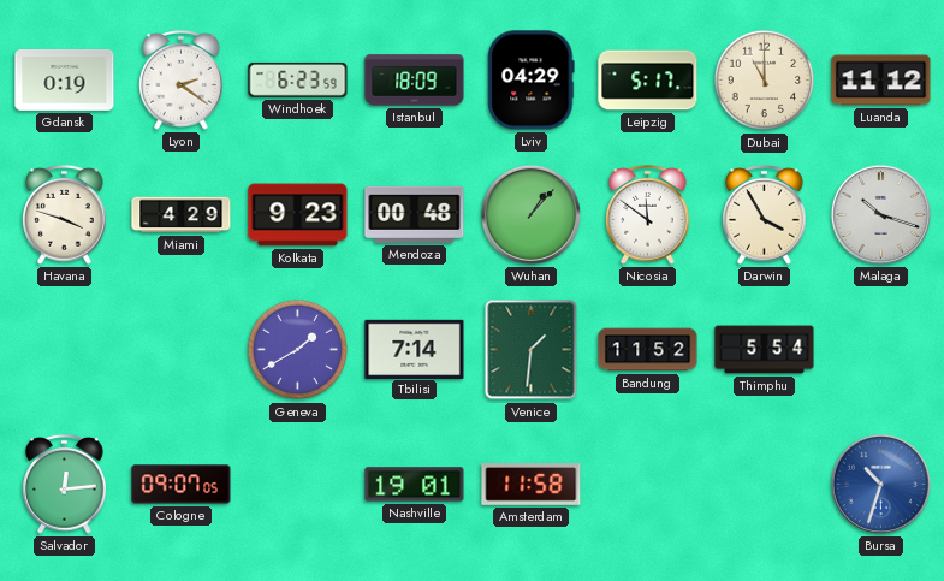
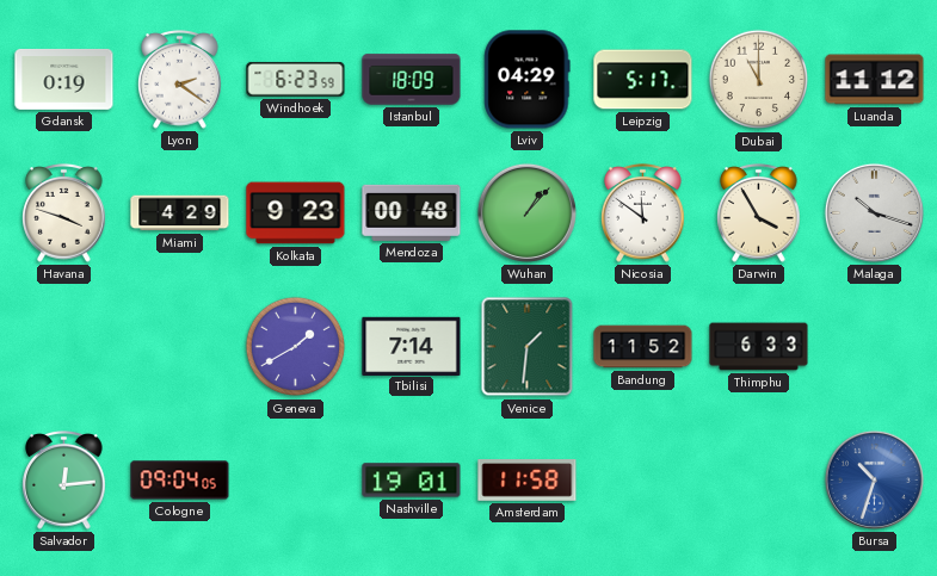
Thimphu: 5:54 -> 6:33
Cologne: 09:07 -> 09:04
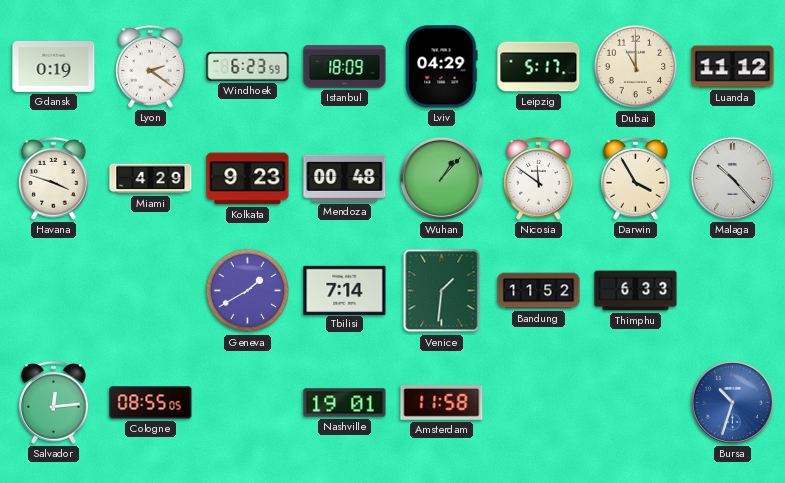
Malaga: 10:18 -> 10:23
Cologne: 09:04 -> 08:55
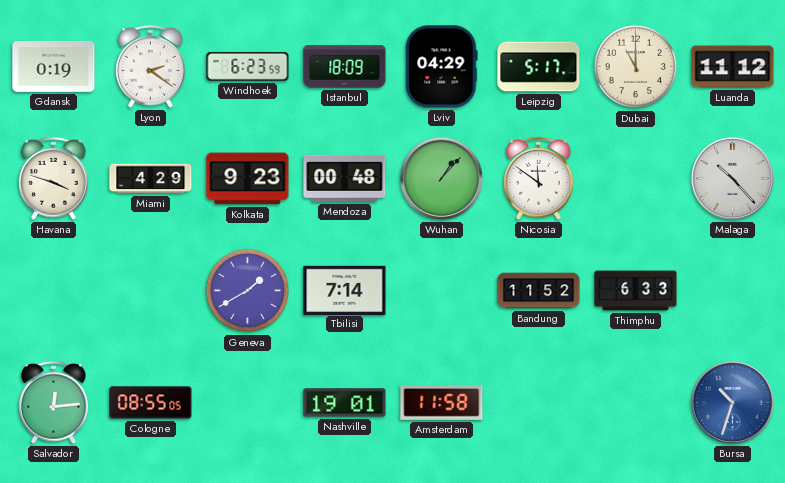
Darwin: 3:55 -> none
Venice: 1:31 -> none
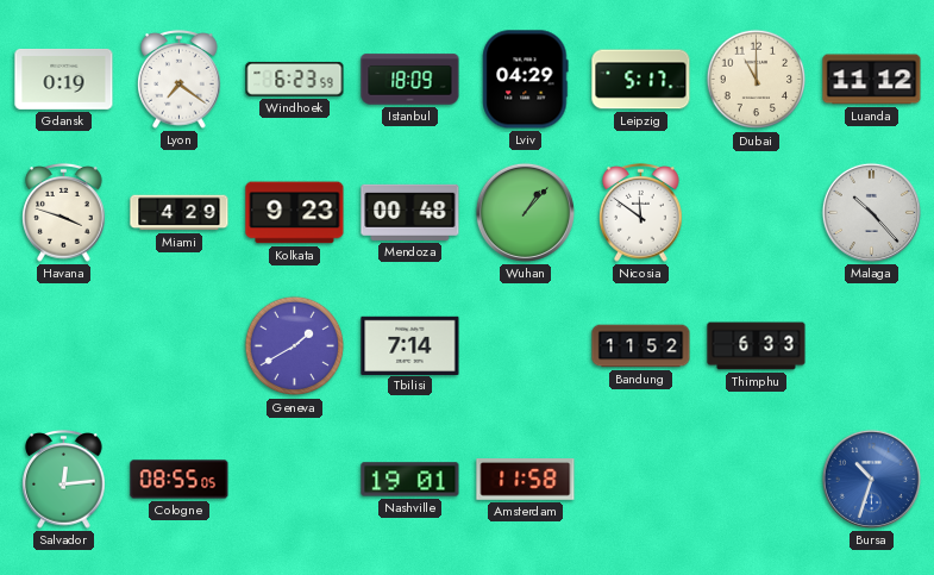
Lyon: 2:21 -> 7:21
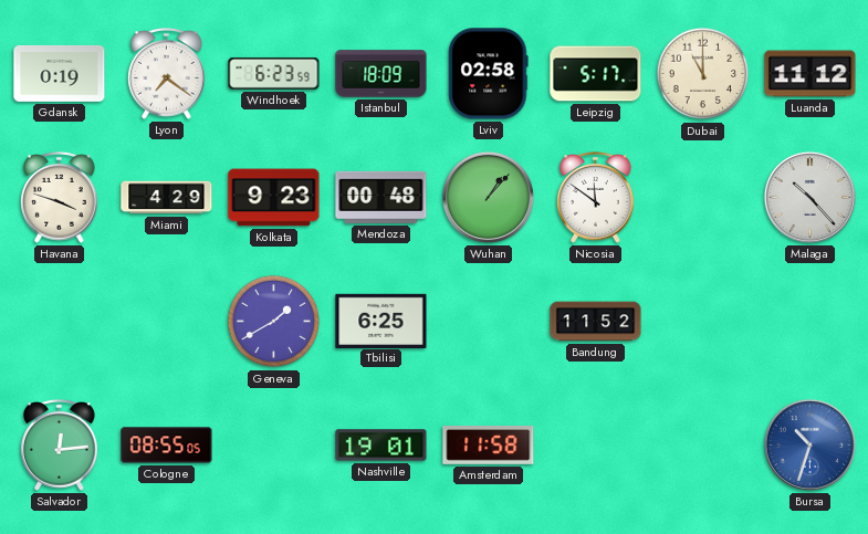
Lviv: 04:29 -> 02:58
Tbilisi: 7:14 -> 6:25
Thimphu: 6:33 -> none
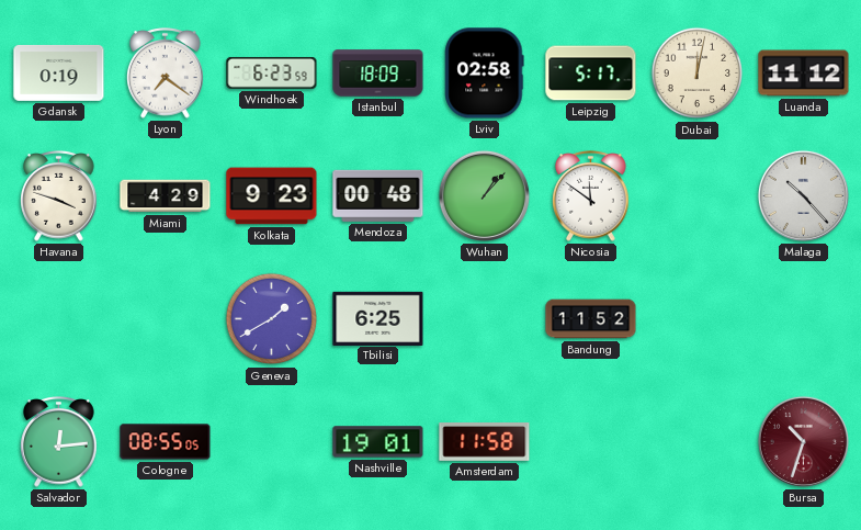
Dubai: 11:00 -> 12:02
Bursa dial: blue -> burgundy
